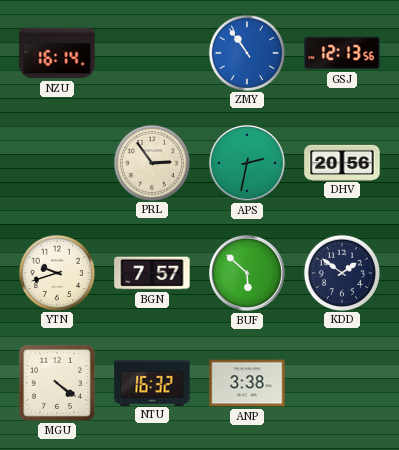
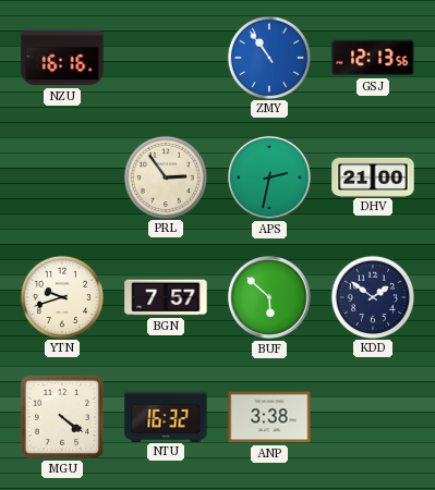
NZU: 16:14 -> 16:16
DHV: 20:56 -> 21:00
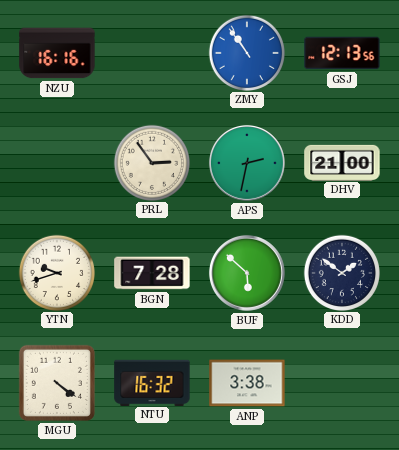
BGN: 7:57 -> 7:28
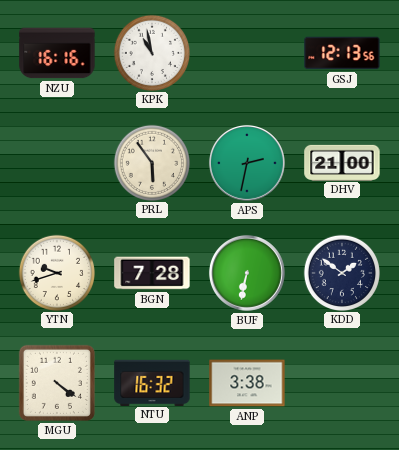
KPK: none -> 10:58
ZMY: 10:54 -> none
PRL: 2:54 -> 5:54
BUF: 5:52 -> 6:32
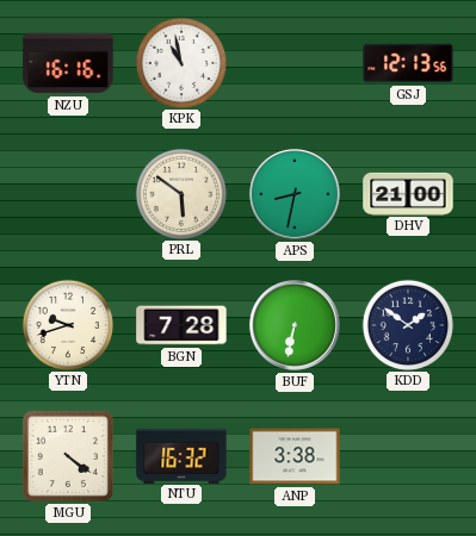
PRL: 5:54 -> 5:51
APS: 2:32 -> 8:32
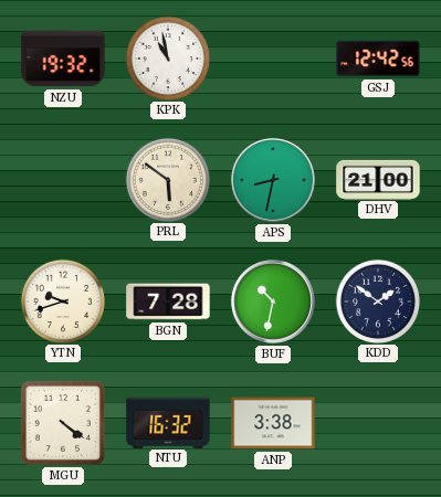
NZU: 16:16 -> 19:32
GSJ: 12:13 -> 12:42
BUF: 6:32 -> 10:32
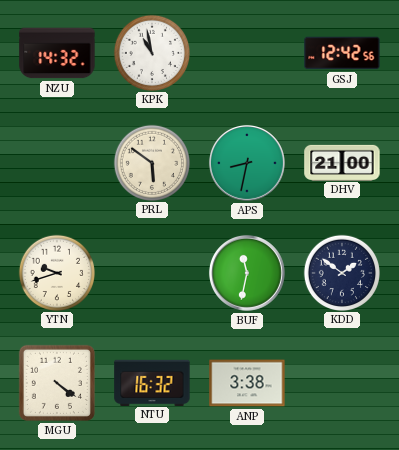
NZU: 19:32 -> 14:32
BGN: 7:28 -> none
BUF: 10:32 -> 11:32
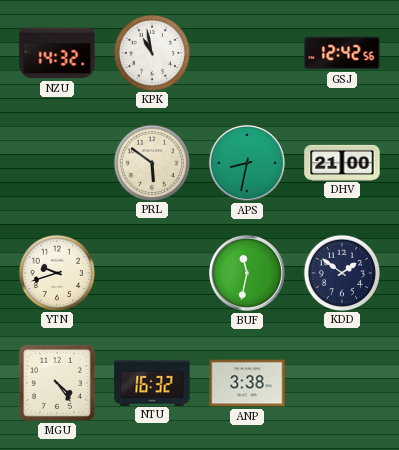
MGU: 4:21 -> 4:24
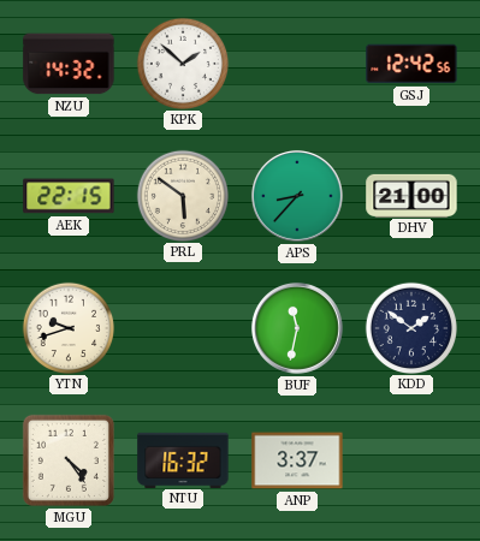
KPK: 10:58 -> 1:52
AEK: none -> 22:15
APS: 8:32 -> 8:37
ANP: 3:38 -> 3:37
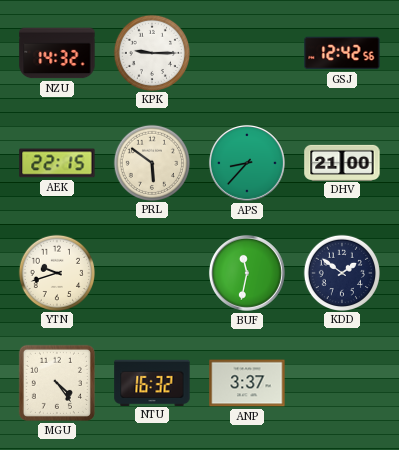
KPK: 1:52 -> 9:15
